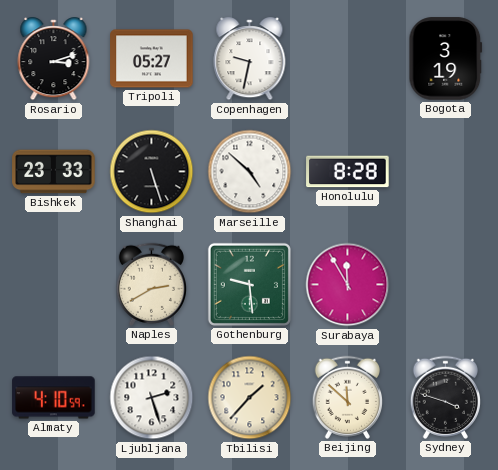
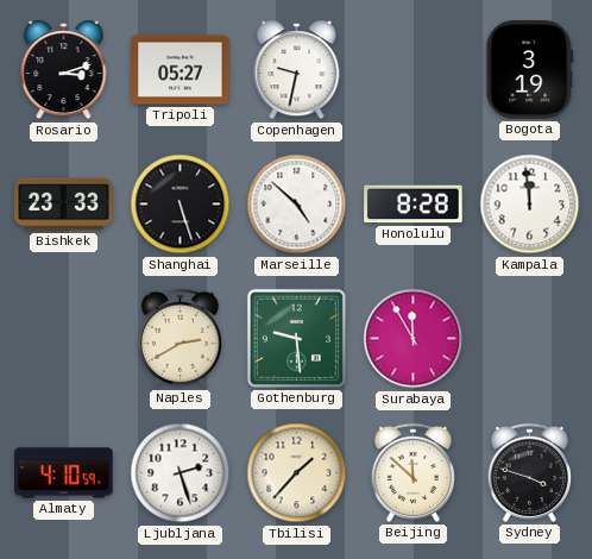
Kampala: none -> 11:59
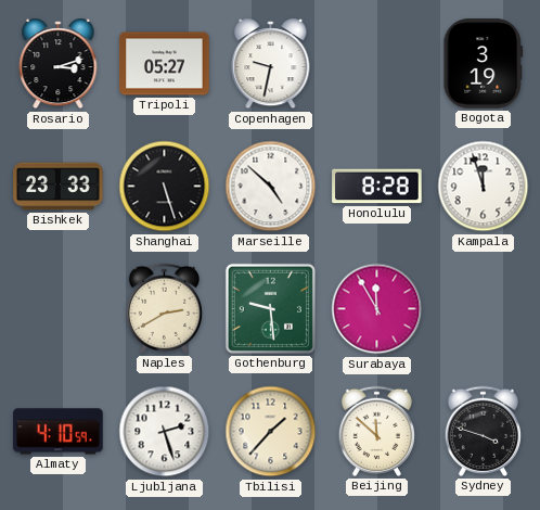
Kampala: 11:59 -> 11:57
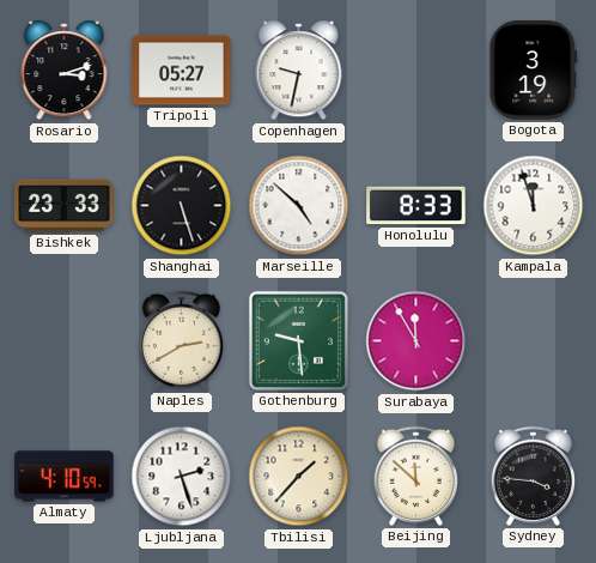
Honolulu: 8:28 -> 8:33
Sydney: 3:48 -> 3:46
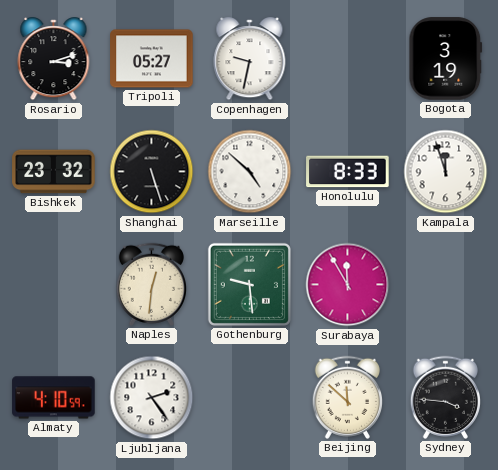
Bishkek: 23:33 -> 23:32
Naples: 2:40 -> 12:31
Ljubljana: 2:27 -> 2:24
Tbilisi: 1:37 -> none
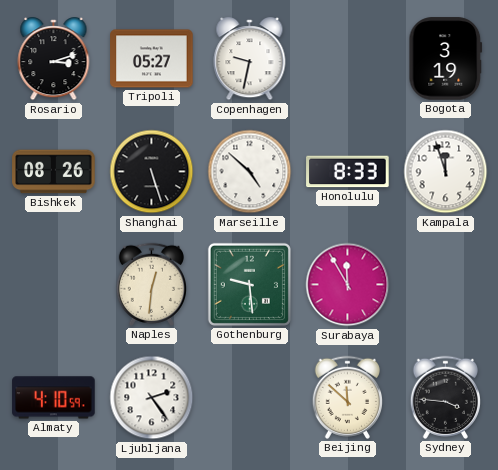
Bishkek: 23:32 -> 08:26
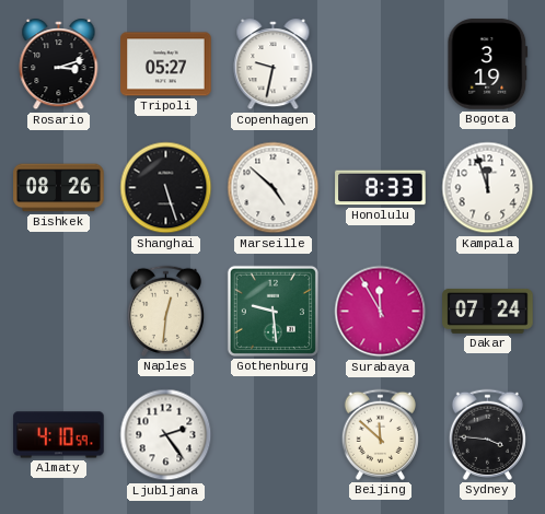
Dakar: none -> 07:24
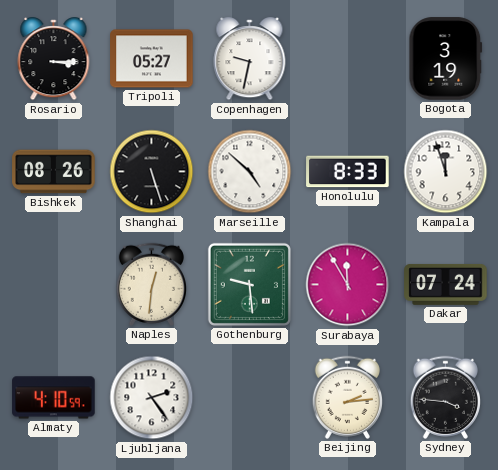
Rosario: 3:12 -> 3:15
Beijing: 11:52 -> 2:14
